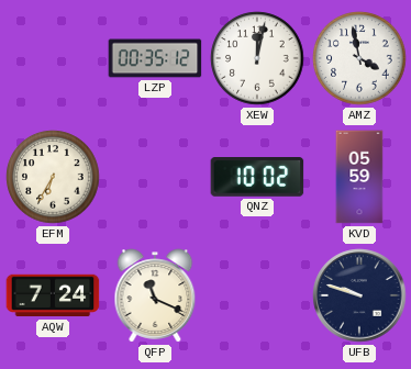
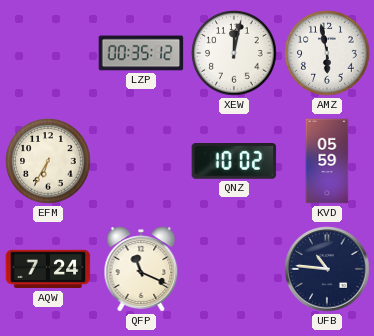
AMZ: 3:58 -> 5:58
UFB: 9:48 -> 10:46
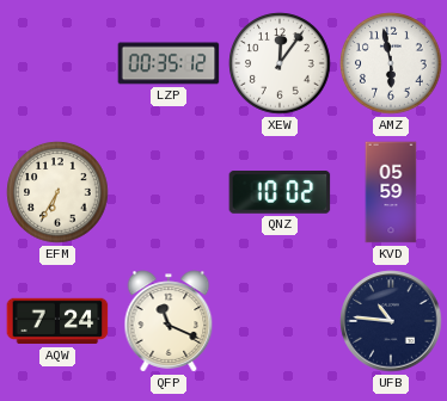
XEW: 12:02 -> 12:06
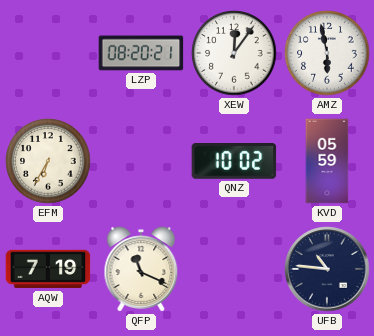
LZP: 00:35 -> 08:20
AQW: 7:24 -> 7:19
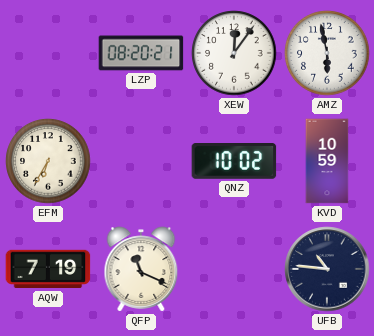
KVD: 05:59 -> 10:59
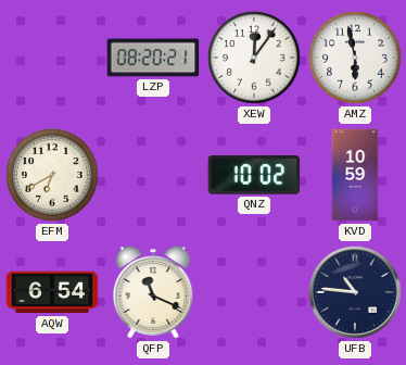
EFM: 6:35 -> 6:40
AQW: 7:19 -> 6:54
